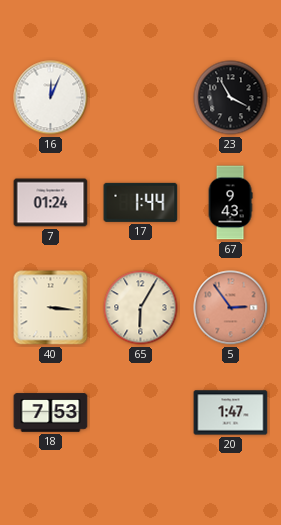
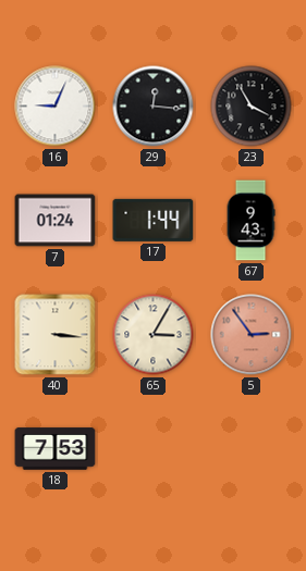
16: 12:04 -> 9:04
29: none -> 12:16
65: 6:05 -> 3:05
20: 1:47 -> none
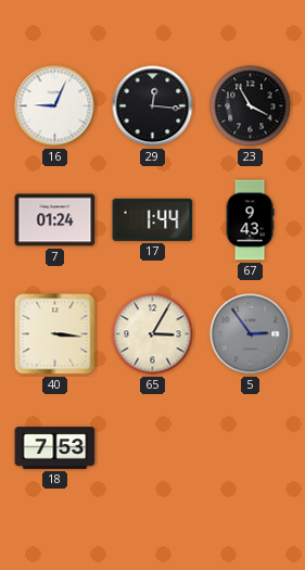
5 dial: salmon -> grey
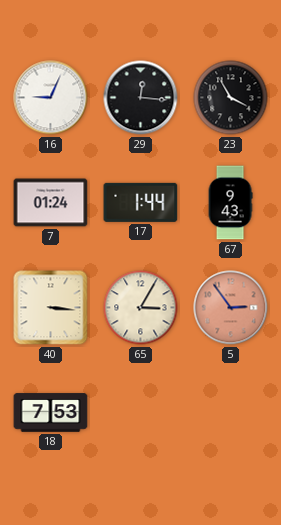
5 dial: grey -> salmon
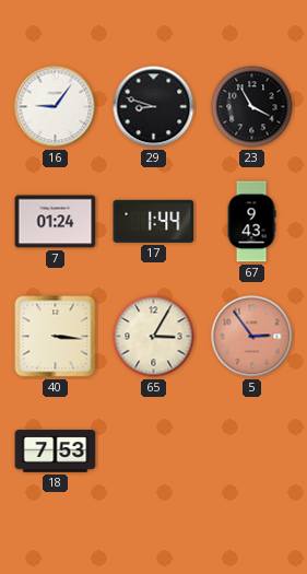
16: 9:04 -> 9:06
29: 12:16 -> 8:48
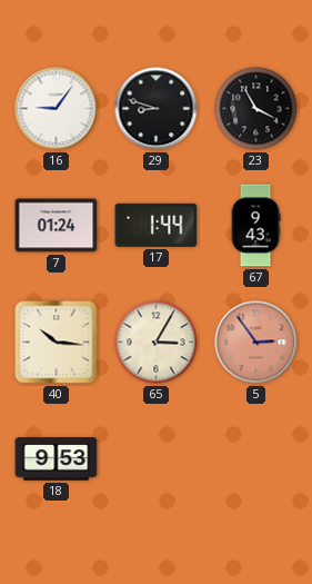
40: 3:16 -> 10:16
18: 7:53 -> 9:53
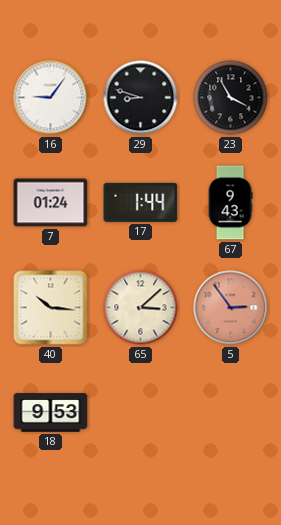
65: 3:05 -> 3:08
